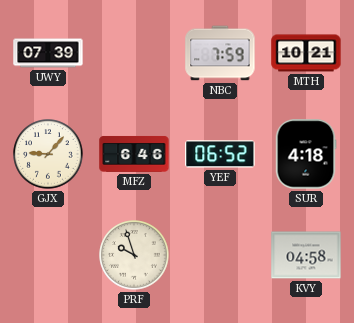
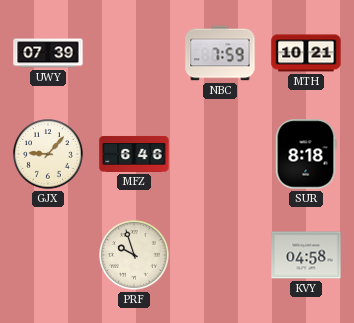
YEF: 06:52 -> none
SUR: 4:18 -> 8:18
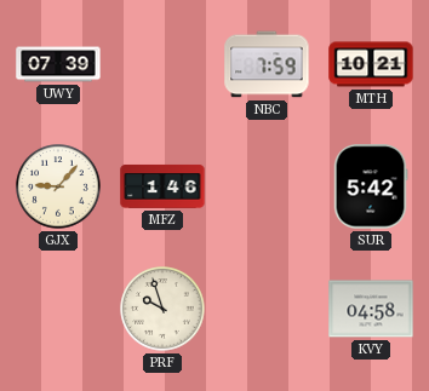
MFZ: 6:46 -> 1:46
SUR: 8:18 -> 5:42
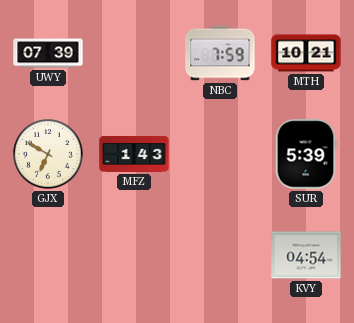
GJX: 9:07 -> 6:50
MFZ: 1:46 -> 1:43
SUR: 5:42 -> 5:39
PRF: 9:57 -> none
KVY: 04:58 -> 04:54
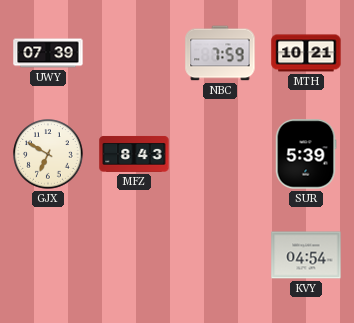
MFZ: 1:43 -> 8:43
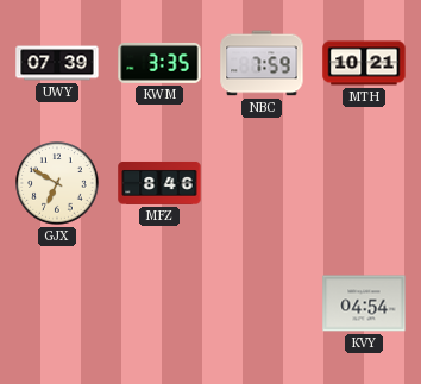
KWM: none -> 3:35
MFZ: 8:43 -> 8:46
SUR: 5:39 -> none
